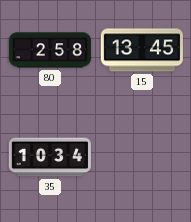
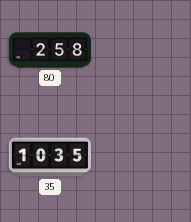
15: 13:45 -> none
35: 10:34 -> 10:35
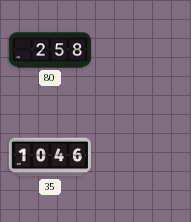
35: 10:35 -> 10:46
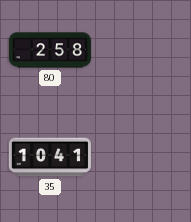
35: 10:46 -> 10:41
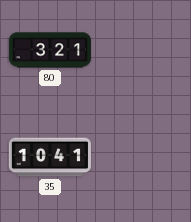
80: 2:58 -> 3:21
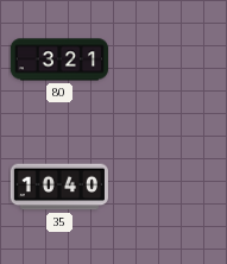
35: 10:41 -> 10:40
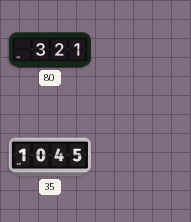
35: 10:40 -> 10:45
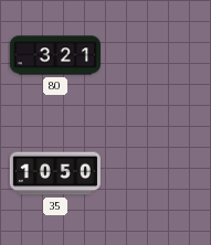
35: 10:45 -> 10:50
